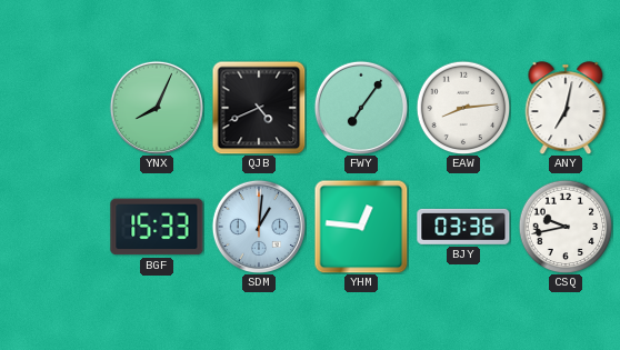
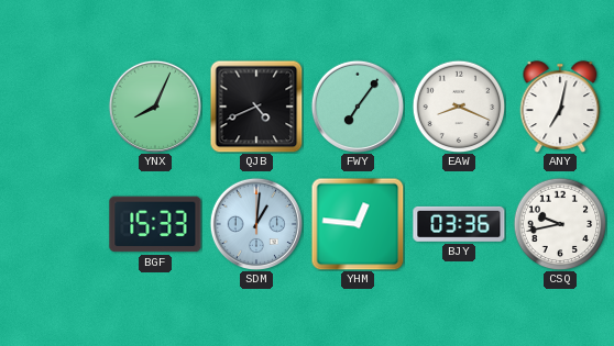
EAW: 8:14 -> 8:19
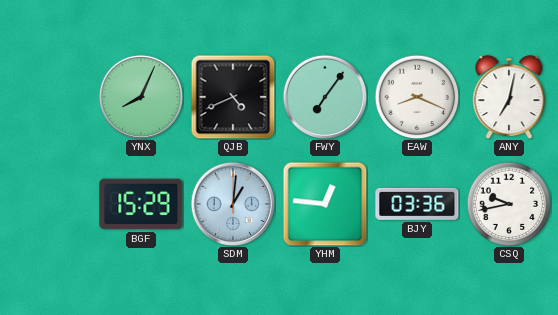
BGF: 15:33 -> 15:29
